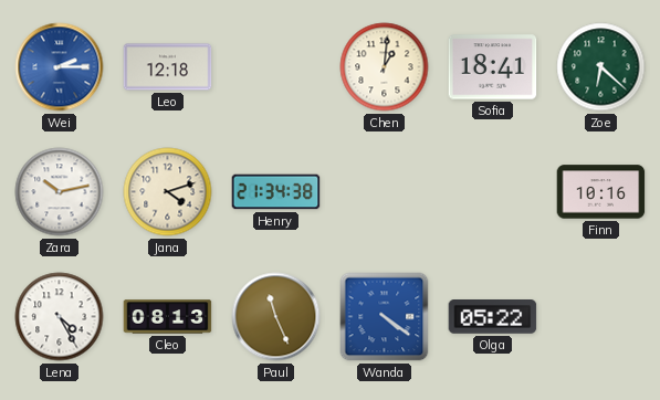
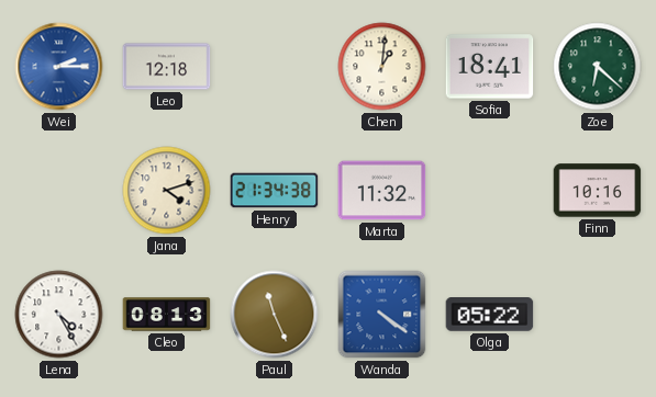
Zara: 10:13 -> none
Marta: none -> 11:32
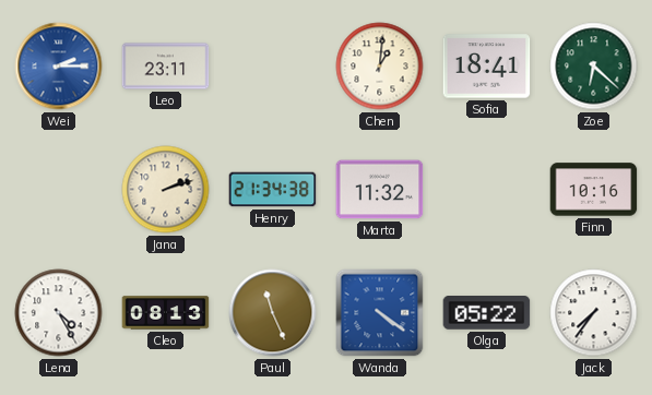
Leo: 12:18 -> 23:11
Jana: 4:12 -> 2:12
Jack: none -> 7:36
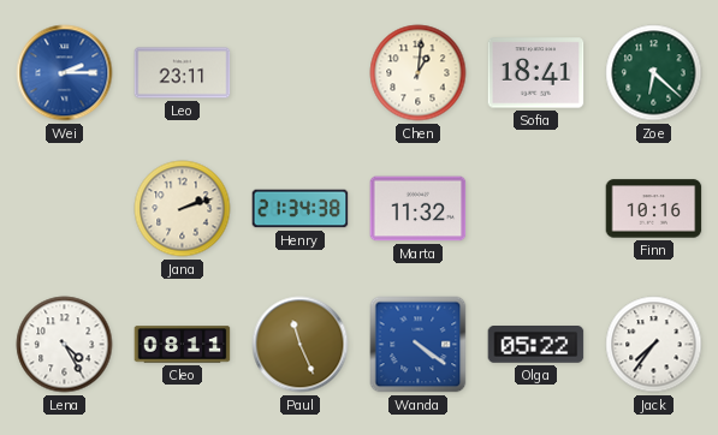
Cleo: 08:13 -> 08:11
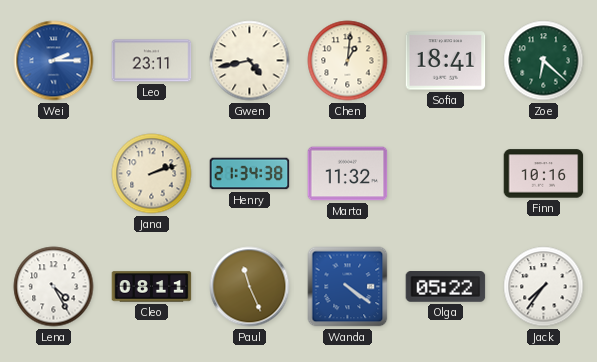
Gwen: none -> 4:43
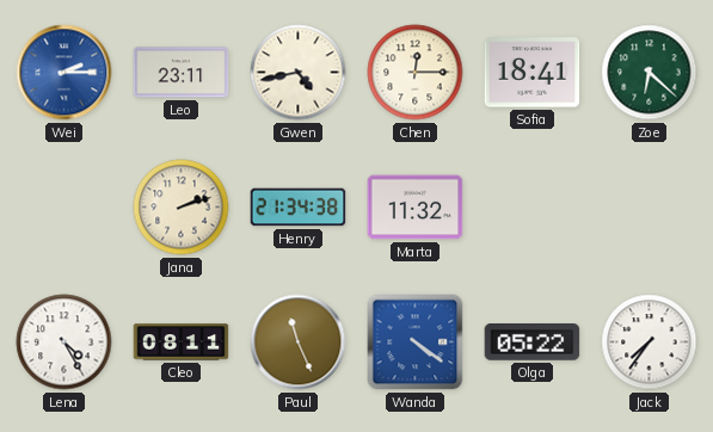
Chen: 1:01 -> 12:15
Finn: 10:16 -> none
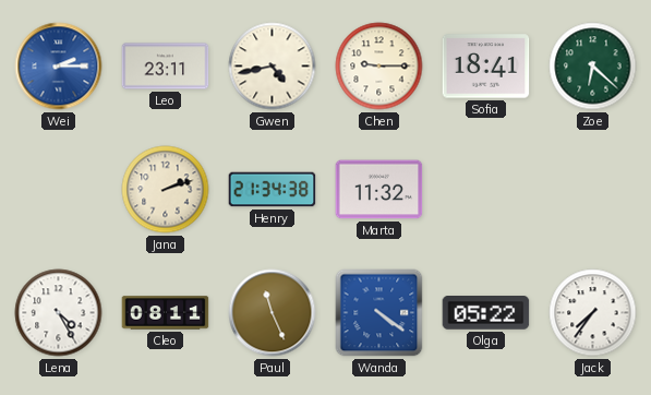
Chen: 12:15 -> 9:15
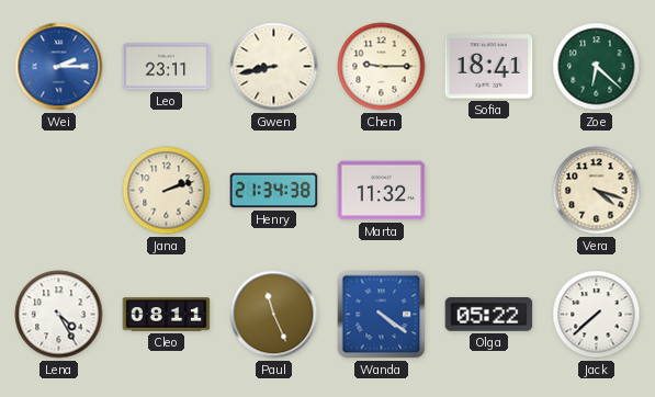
Gwen: 4:43 -> 8:43
Vera: none -> 4:18
Jack: 7:36 -> 7:38
